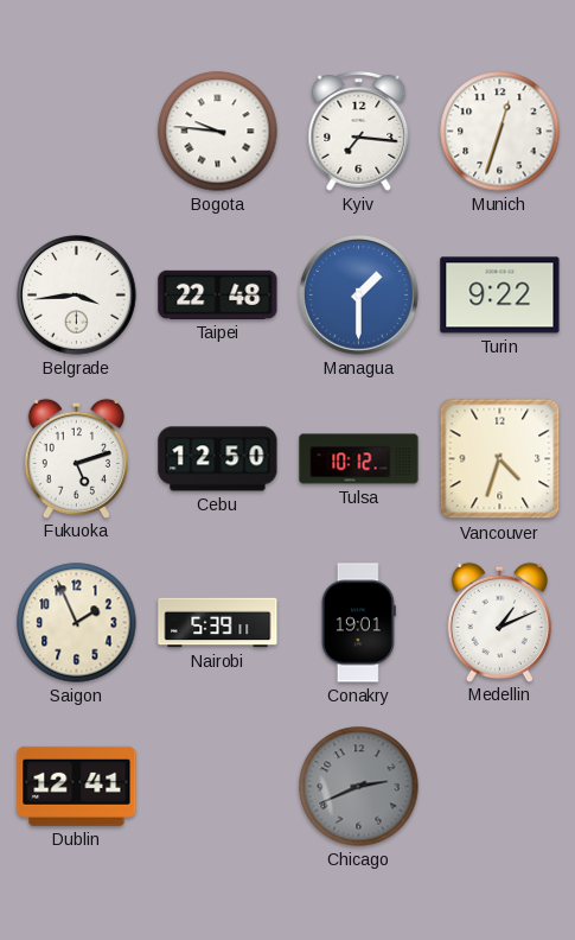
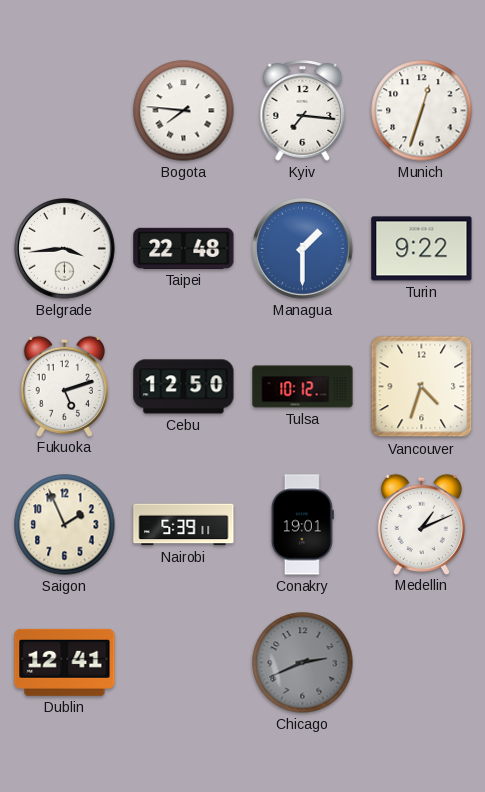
Bogota: 9:46 -> 7:46
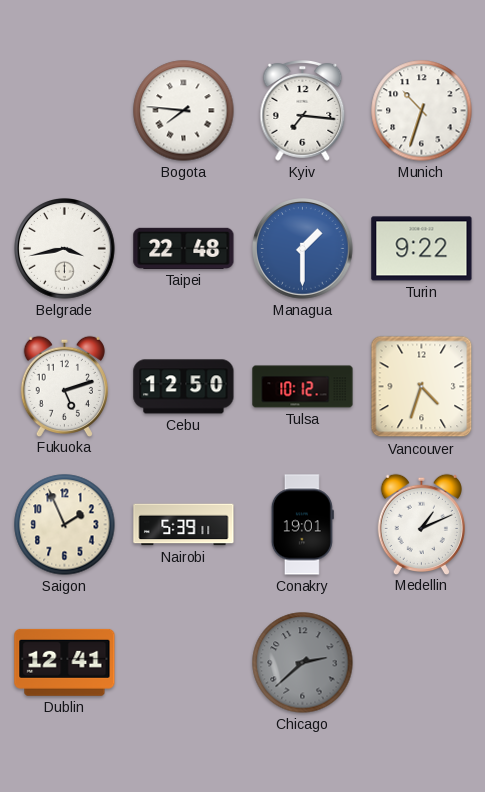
Munich: 12:33 -> 10:33
Belgrade: 3:44 -> 3:43
Chicago: 2:41 -> 2:38
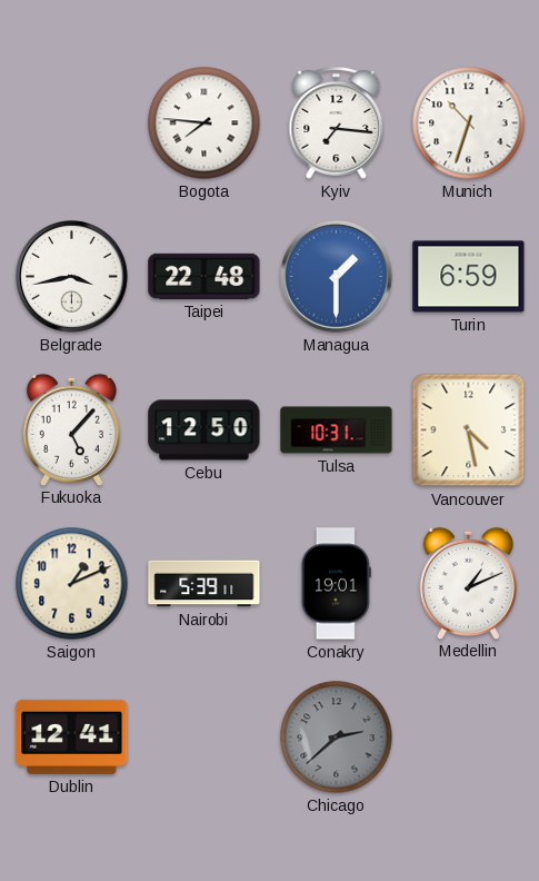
Turin: 9:22 -> 6:59
Fukuoka: 5:12 -> 5:07
Tulsa: 10:12 -> 10:31
Vancouver: 4:33 -> 4:28
Saigon: 1:56 -> 1:11
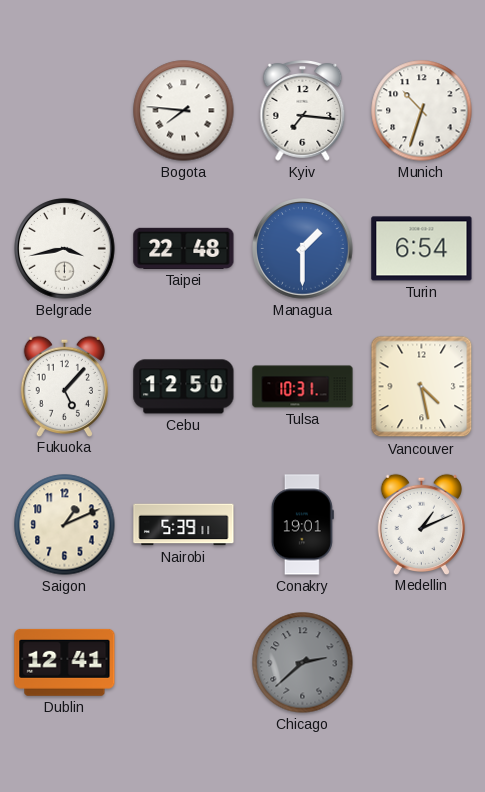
Turin: 6:59 -> 6:54
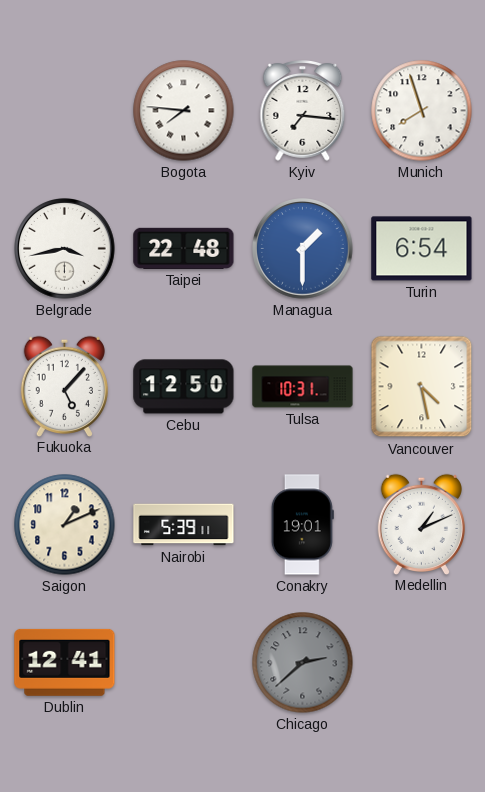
Munich: 10:33 -> 7:57
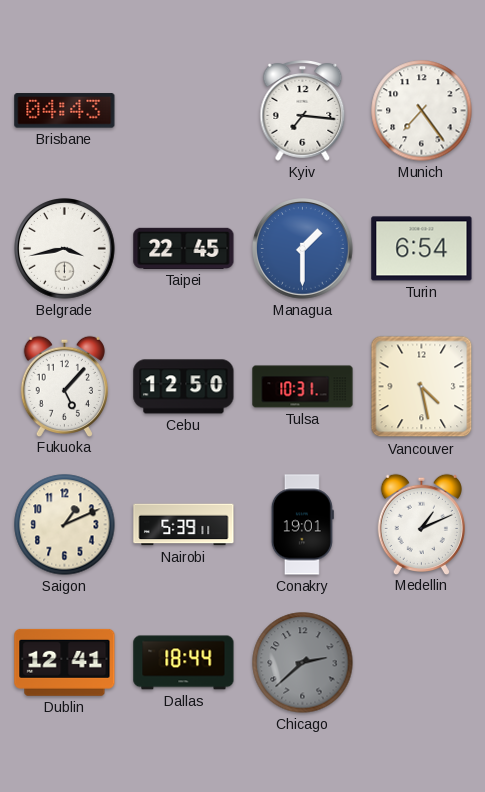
Brisbane: none -> 04:43
Bogota: 7:46 -> none
Munich: 7:57 -> 7:24
Taipei: 22:48 -> 22:45
Dallas: none -> 18:44
